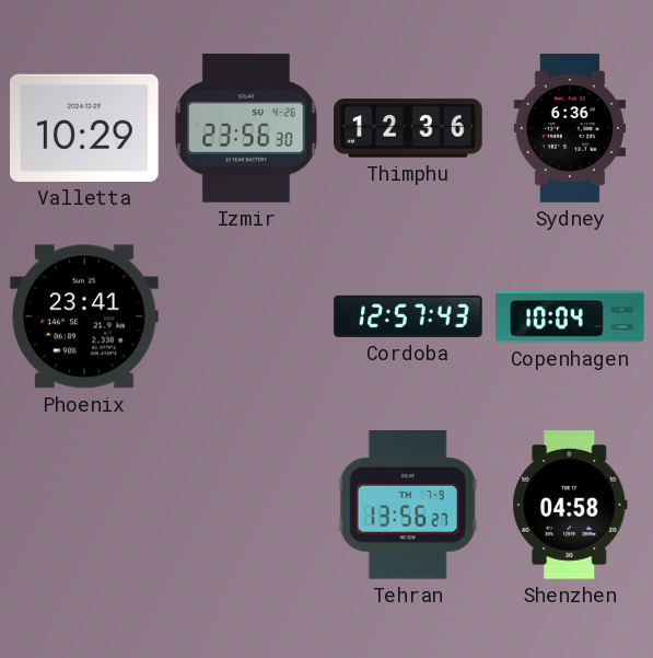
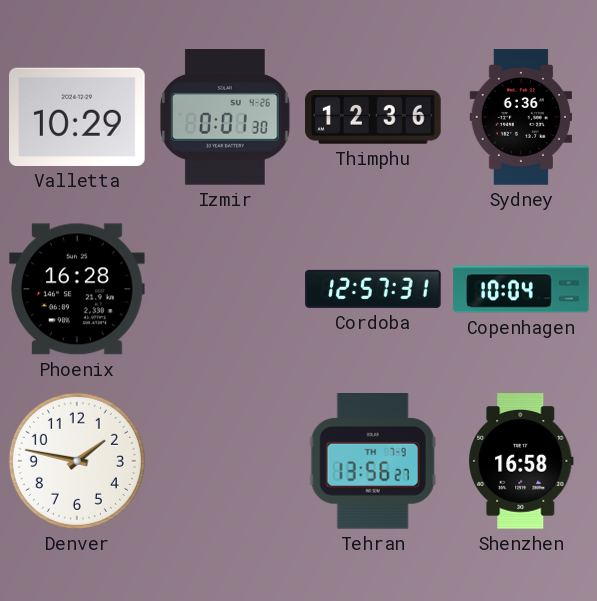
Izmir: 23:56 -> 0:01
Phoenix: 23:41 -> 16:28
Cordoba: 12:57:43 -> 12:57:31
Denver: none -> 1:47
Shenzhen: 04:58 -> 16:58
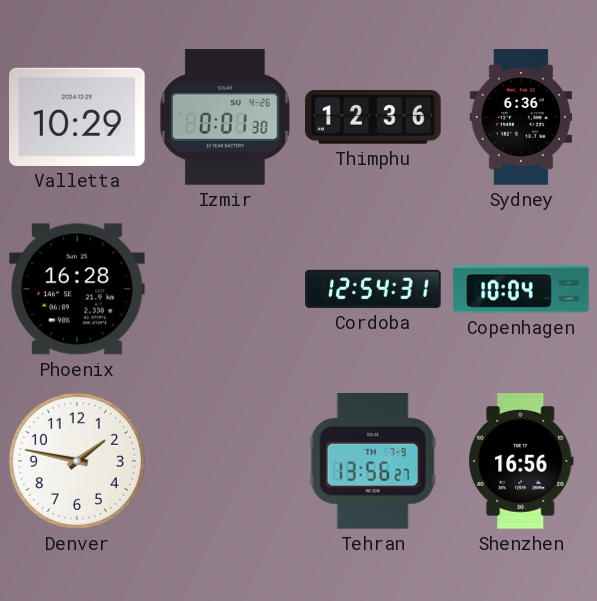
Cordoba: 12:57 -> 12:54
Shenzhen: 16:58 -> 16:56
